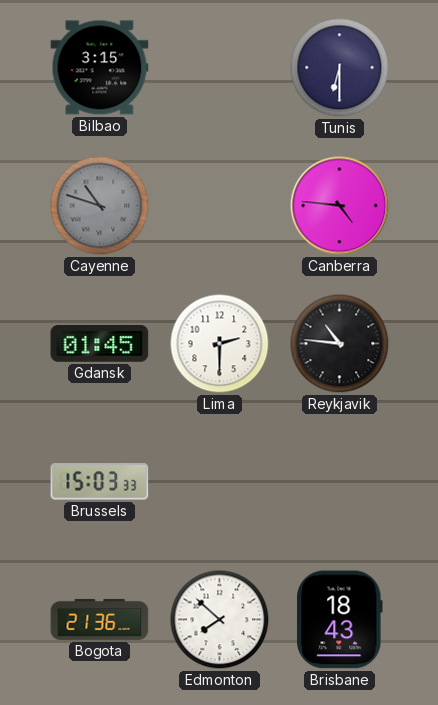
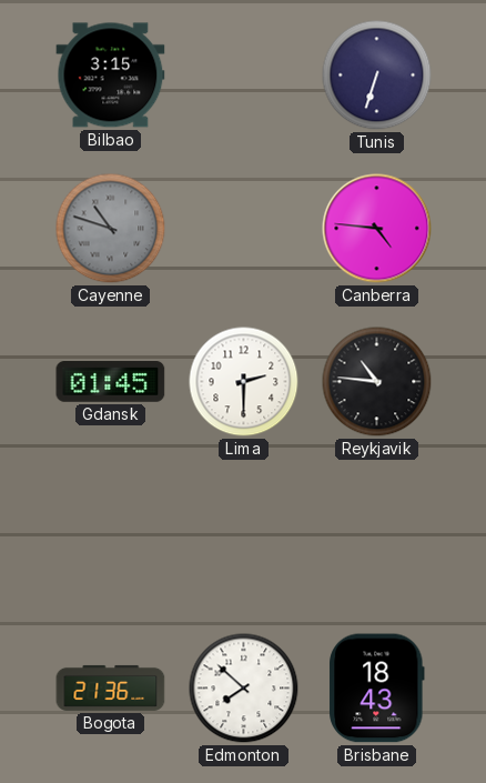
Tunis: 6:30 -> 6:33
Brussels: 15:03 -> none
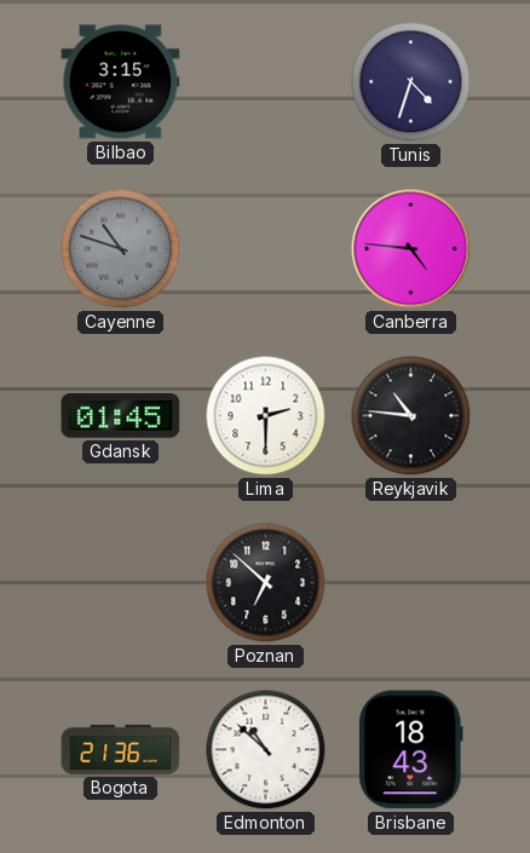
Tunis: 6:33 -> 4:33
Poznan: none -> 6:52
Edmonton: 7:52 -> 10:52
